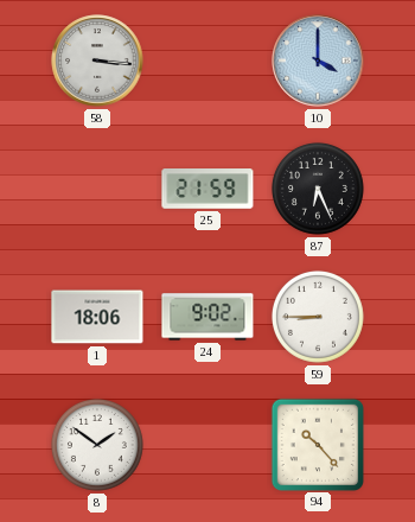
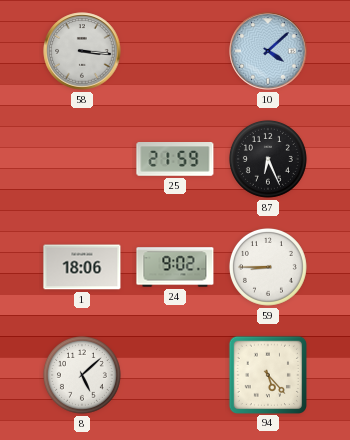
10: 4:00 -> 4:08
8: 1:51 -> 5:08
94: 10:23 -> 5:23
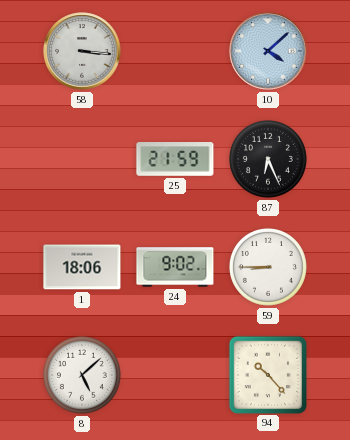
94: 5:23 -> 10:23
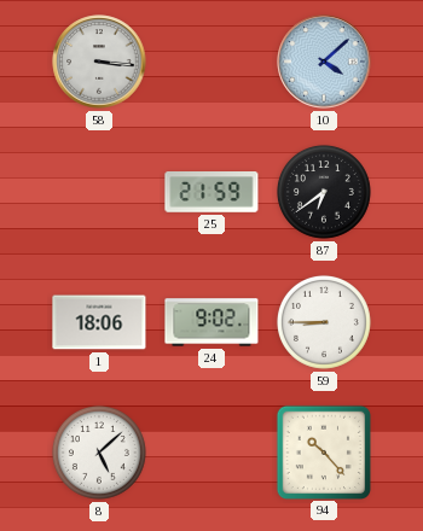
87: 6:26 -> 6:39
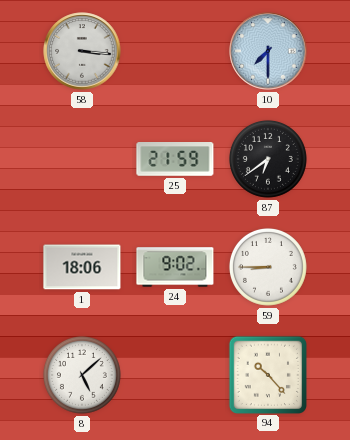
10: 4:08 -> 7:30
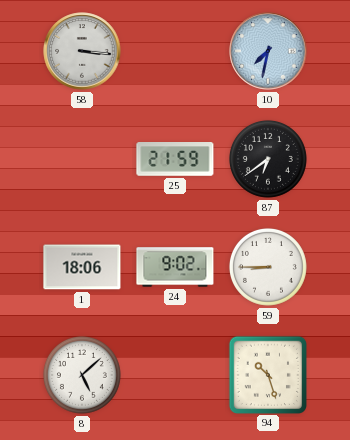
10: 7:30 -> 7:32
94: 10:23 -> 10:27
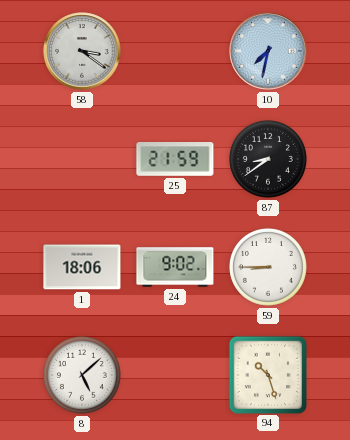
58: 3:16 -> 3:21
87: 6:39 -> 8:39
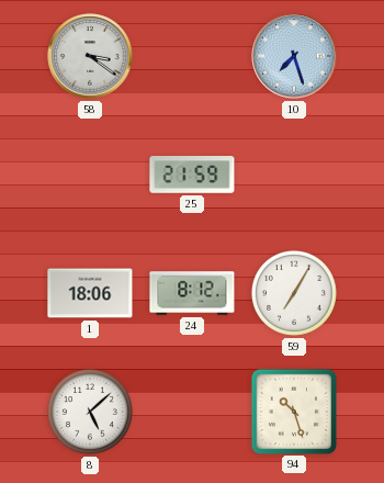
10: 7:32 -> 7:27
87: 8:39 -> none
24: 9:02 -> 8:12
59: 8:45 -> 7:05
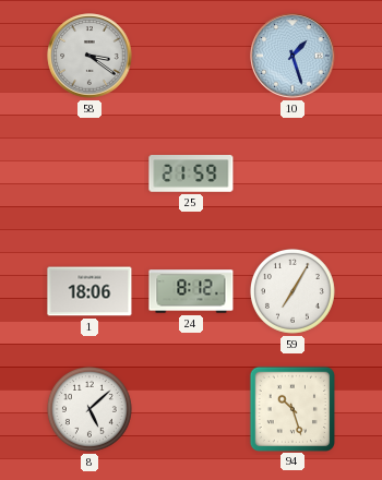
10: 7:27 -> 1:27
